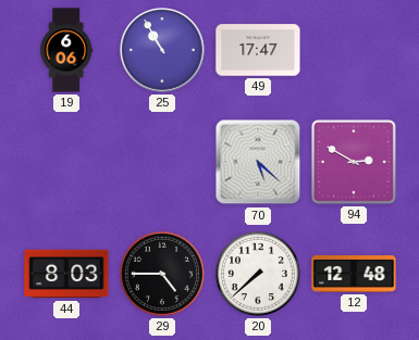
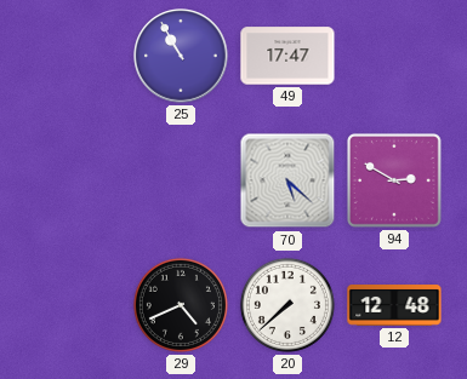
19: 6:06 -> none
44: 8:03 -> none
29: 4:45 -> 4:41
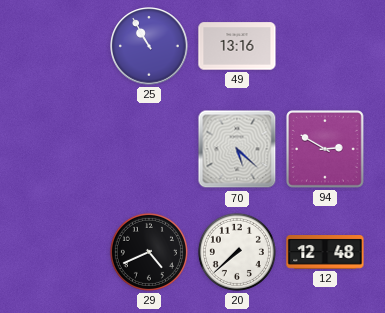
49: 17:47 -> 13:16
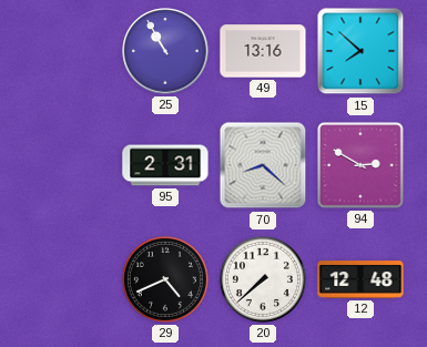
15: none -> 7:52
95: none -> 2:31
70: 5:22 -> 8:22
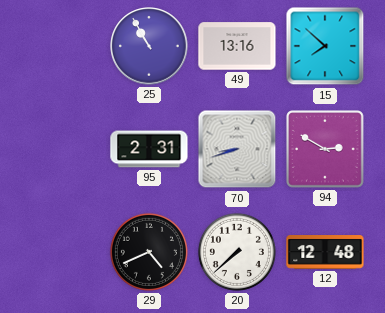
70: 8:22 -> 8:42
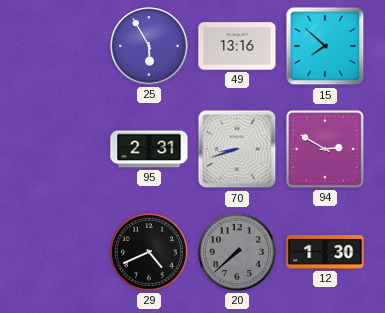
25: 10:55 -> 5:55
20 dial: white -> grey
12: 12:48 -> 1:30
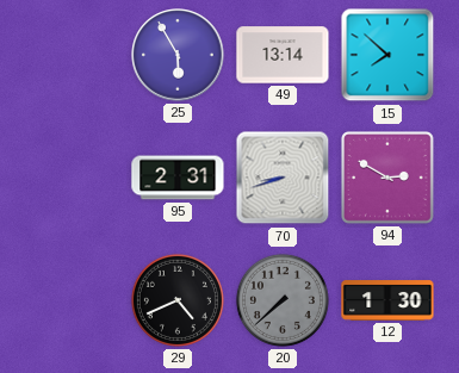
49: 13:16 -> 13:14
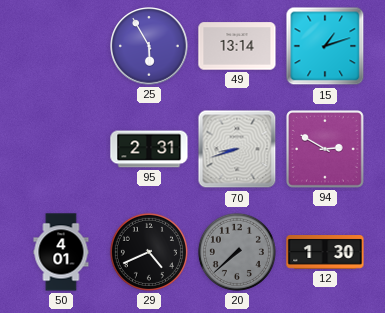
15: 7:52 -> 1:12
50: none -> 4:01
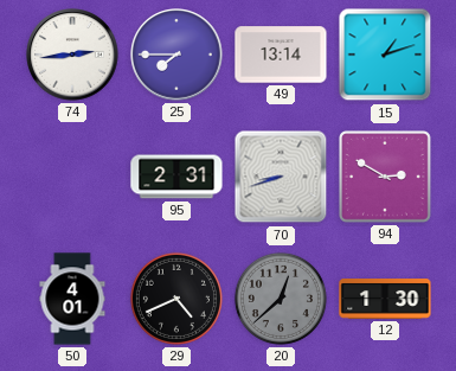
74: none -> 2:44
25: 5:55 -> 7:45
20: 7:38 -> 12:38
